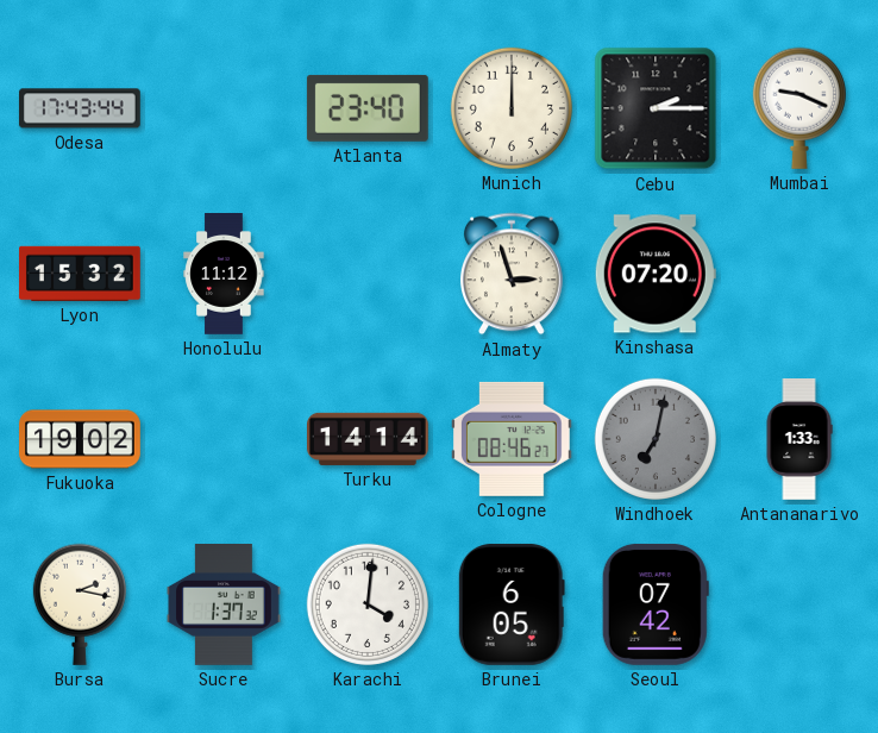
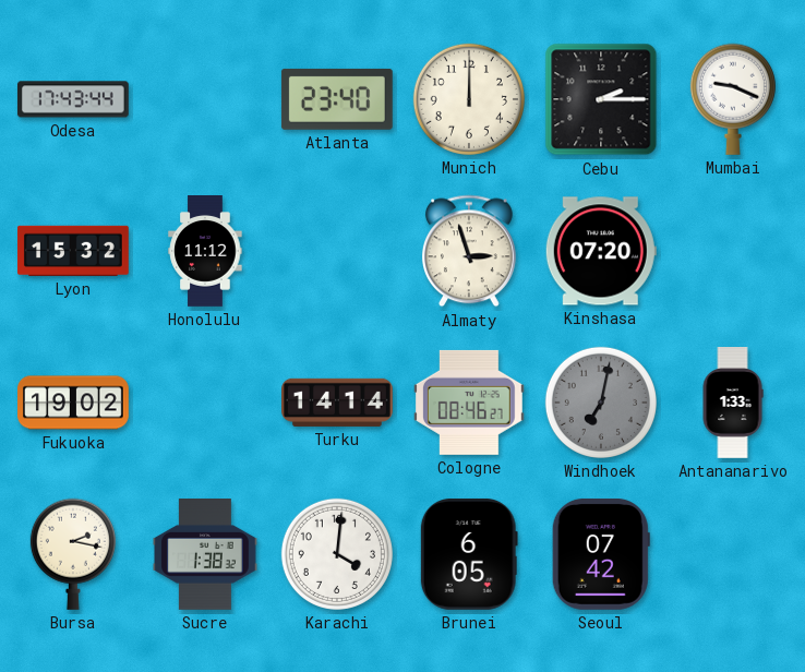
Sucre: 1:37 -> 1:38
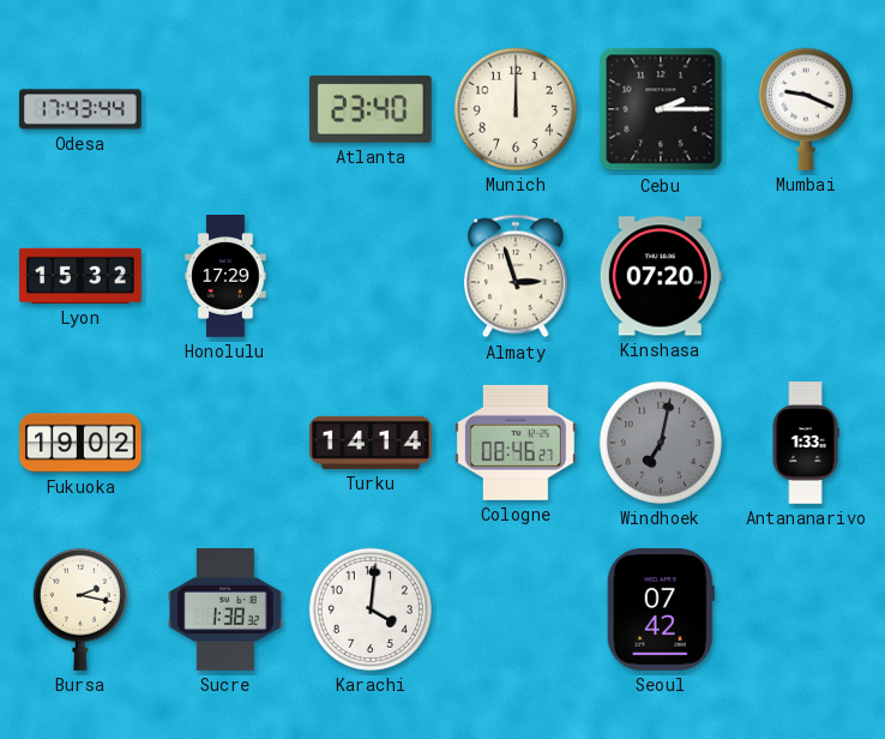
Honolulu: 11:12 -> 17:29
Brunei: 6:05 -> none
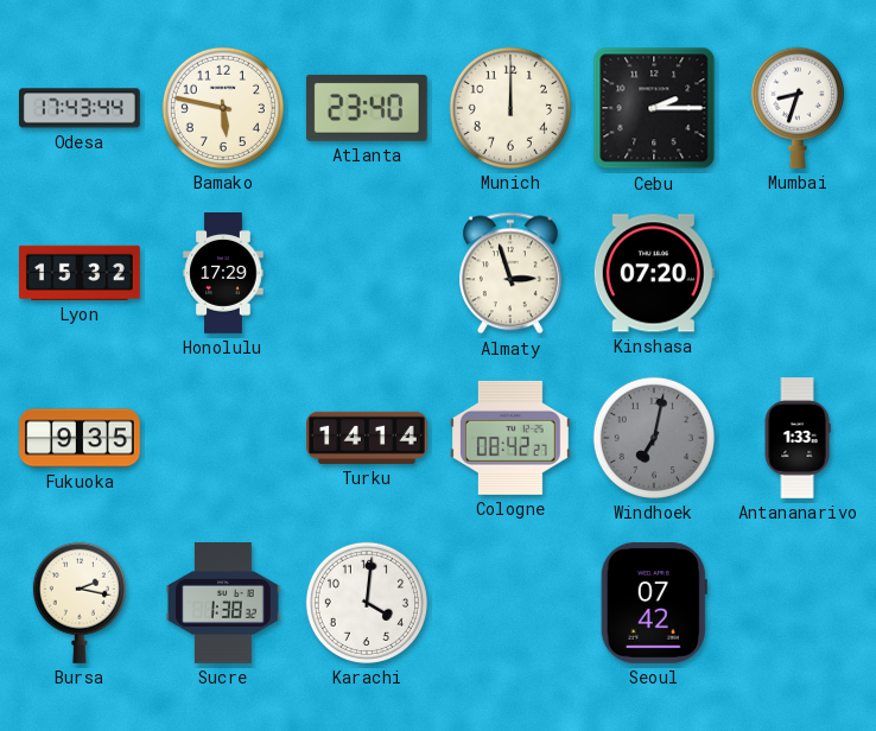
Bamako: none -> 5:47
Mumbai: 9:19 -> 8:33
Fukuoka: 19:02 -> 9:35
Cologne: 08:46 -> 08:42
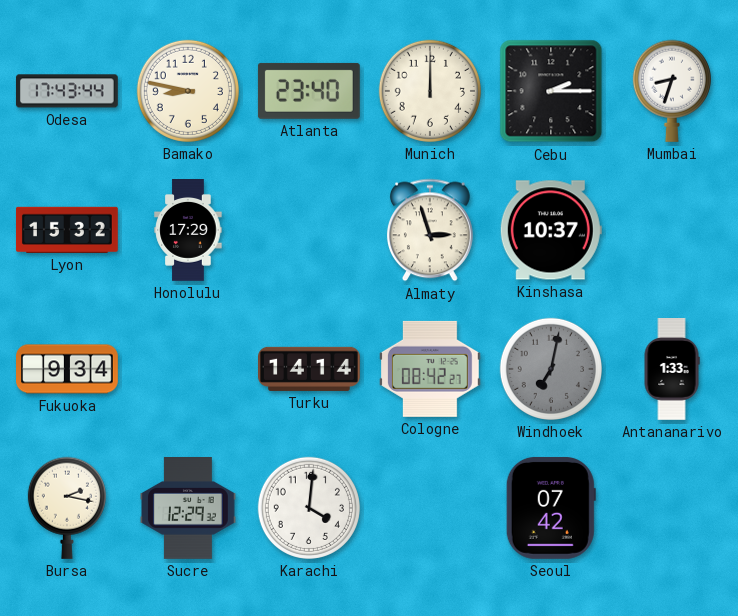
Bamako: 5:47 -> 8:47
Kinshasa: 07:20 -> 10:37
Fukuoka: 9:35 -> 9:34
Sucre: 1:38 -> 12:29
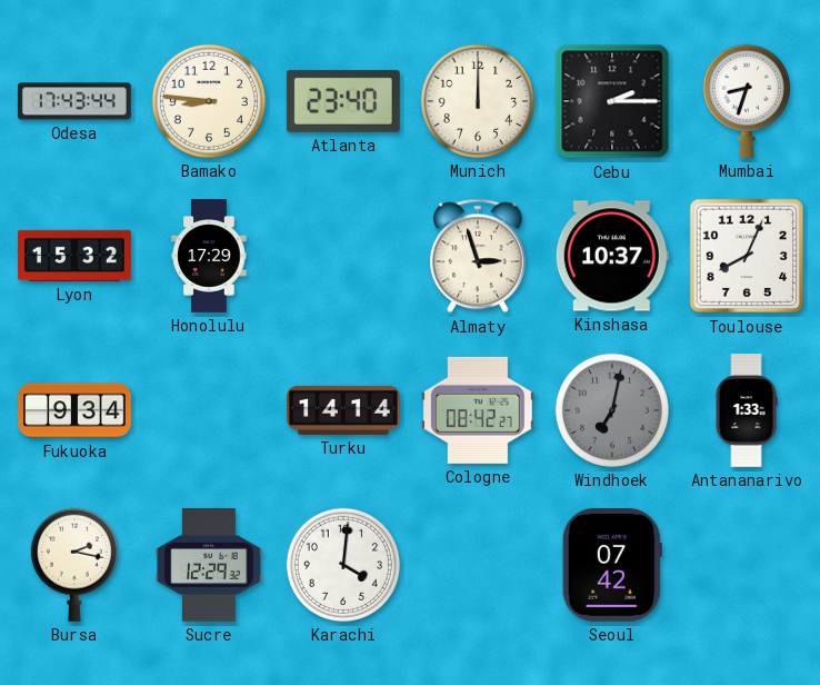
Bamako: 8:47 -> 8:46
Toulouse: none -> 8:04
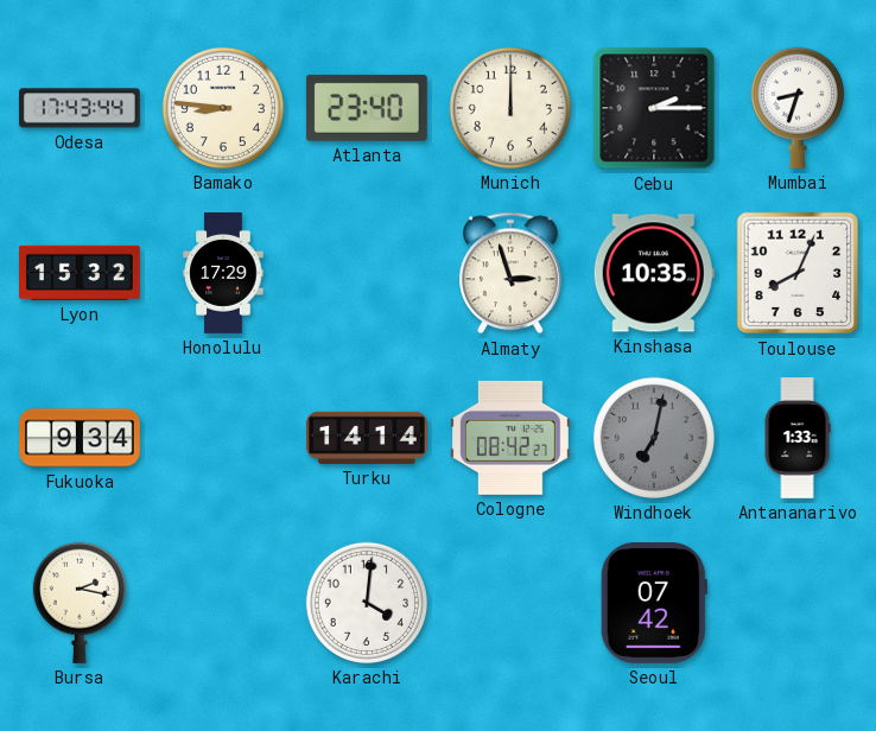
Kinshasa: 10:37 -> 10:35
Sucre: 12:29 -> none
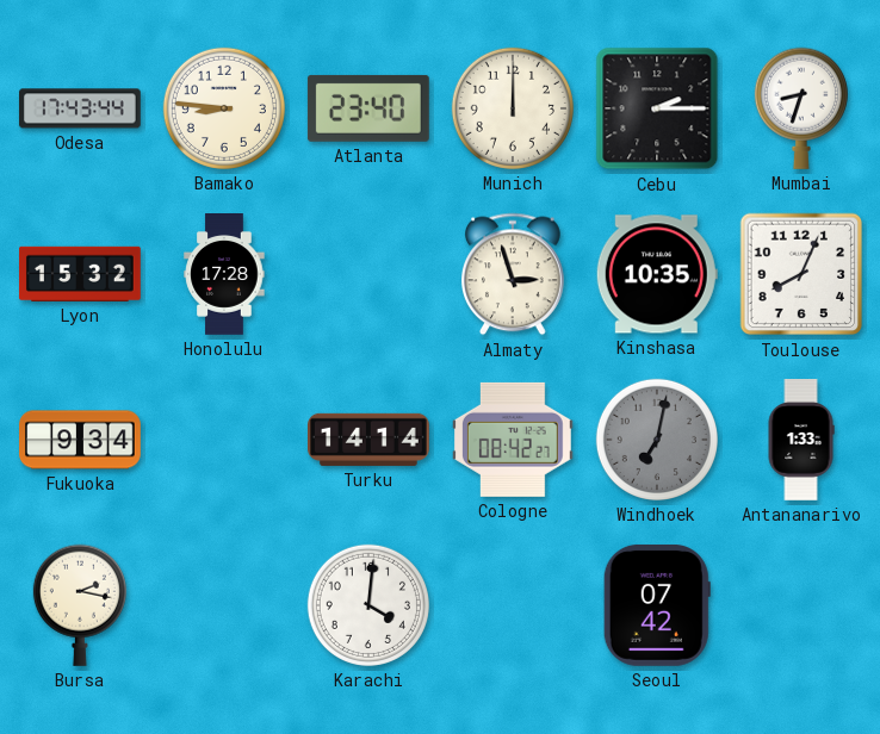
Honolulu: 17:29 -> 17:28
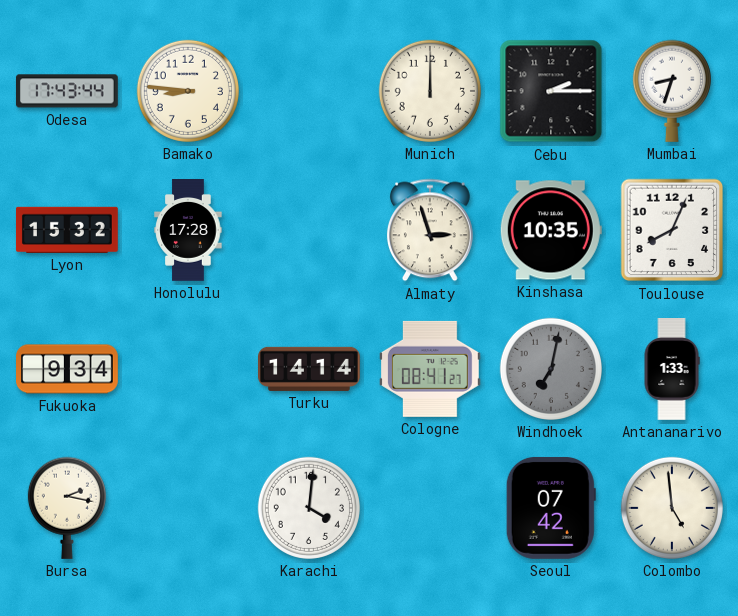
Atlanta: 23:40 -> none
Cologne: 08:42 -> 08:41
Colombo: none -> 4:59
